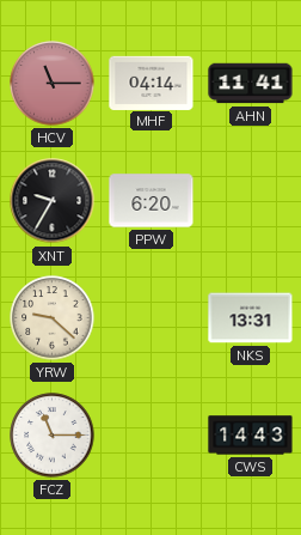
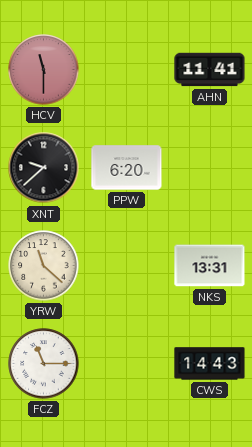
HCV: 11:15 -> 11:30
MHF: 04:14 -> none
XNT: 9:35 -> 9:38
YRW: 9:22 -> 11:22
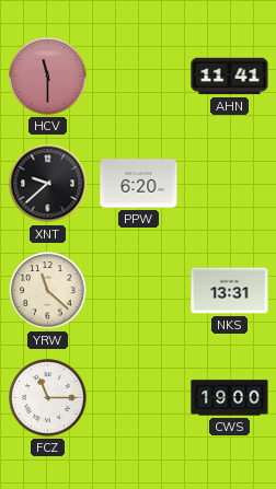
CWS: 14:43 -> 19:00
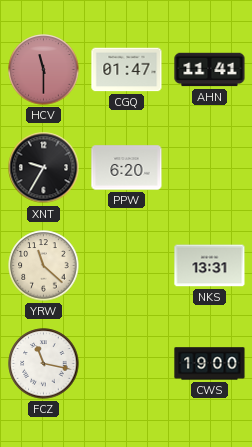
CGQ: none -> 01:47
XNT: 9:38 -> 9:35
FCZ: 11:15 -> 11:17
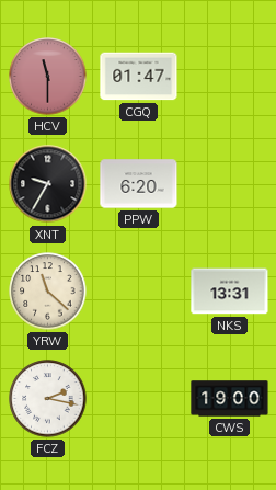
AHN: 11:41 -> none
FCZ: 11:17 -> 2:17
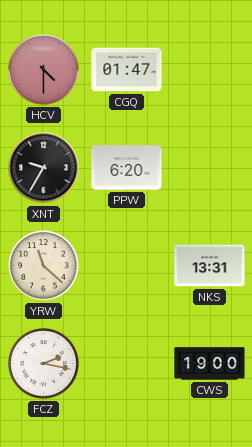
HCV: 11:30 -> 4:30
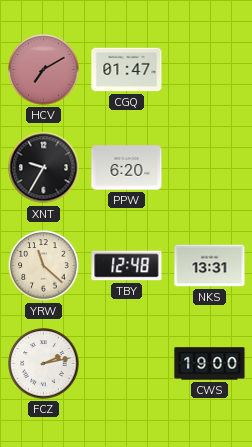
HCV: 4:30 -> 7:10
TBY: none -> 12:48
FCZ: 2:17 -> 2:13
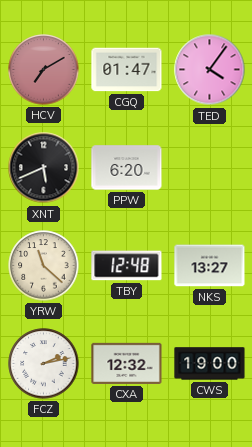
TED: none -> 4:06
XNT: 9:35 -> 5:41
NKS: 13:31 -> 13:27
CXA: none -> 12:32
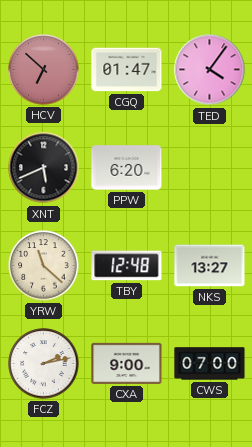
HCV: 7:10 -> 6:52
CXA: 12:32 -> 9:00
CWS: 19:00 -> 07:00
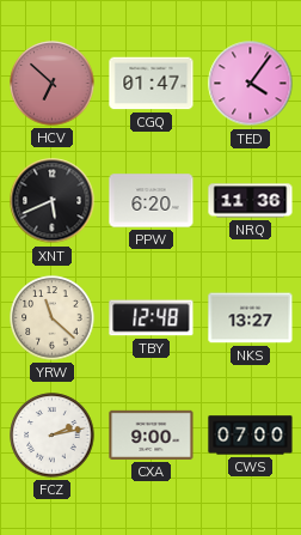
NRQ: none -> 11:36
